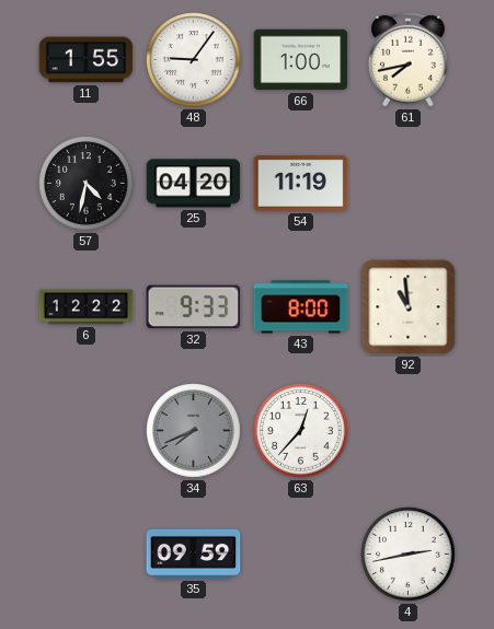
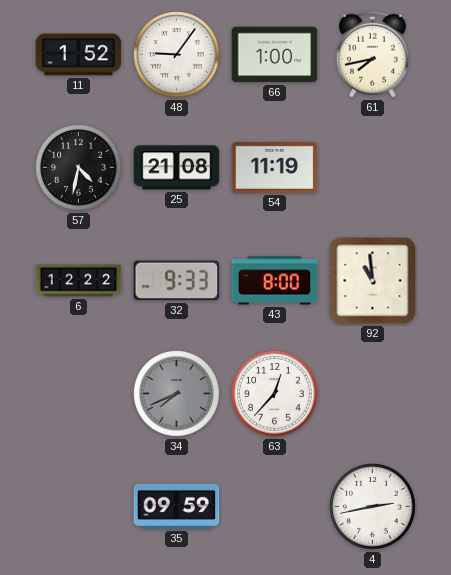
11: 1:55 -> 1:52
25: 04:20 -> 21:08
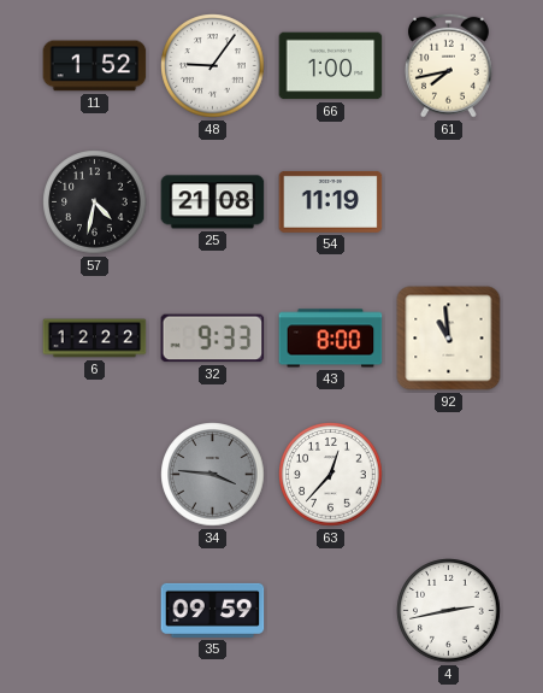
34: 7:41 -> 3:46
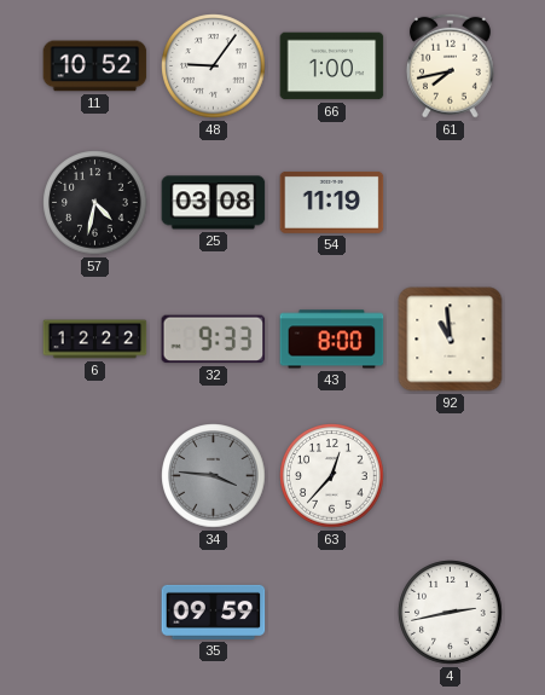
11: 1:52 -> 10:52
25: 21:08 -> 03:08
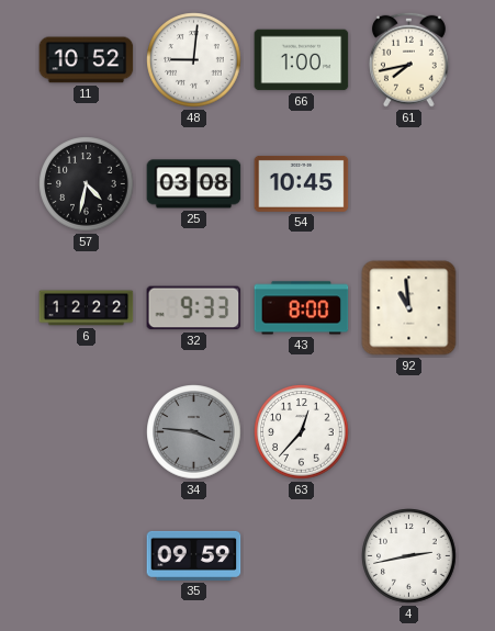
48: 9:06 -> 9:01
54: 11:19 -> 10:45
